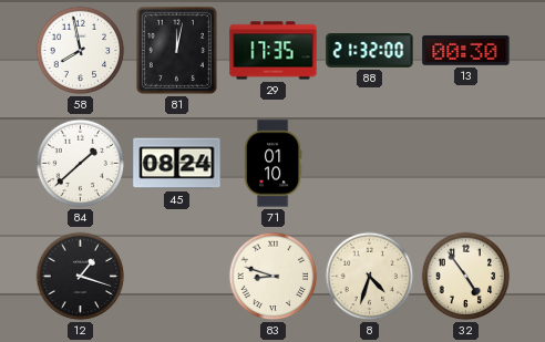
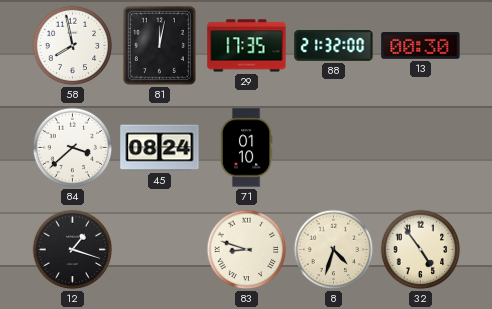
84: 1:38 -> 3:38
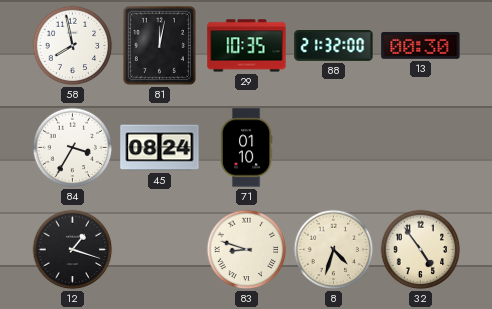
29: 17:35 -> 10:35
84: 3:38 -> 3:35
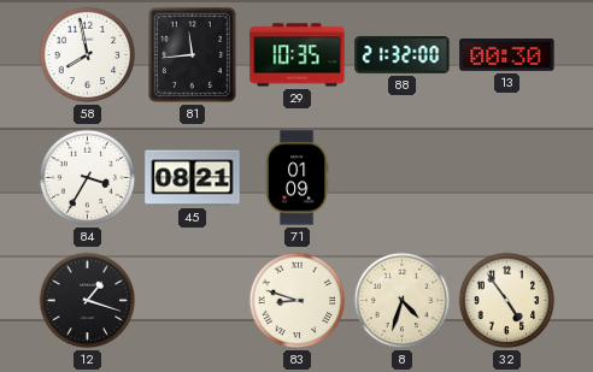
81: 12:02 -> 11:44
45: 08:24 -> 08:21
71: 01:10 -> 01:09
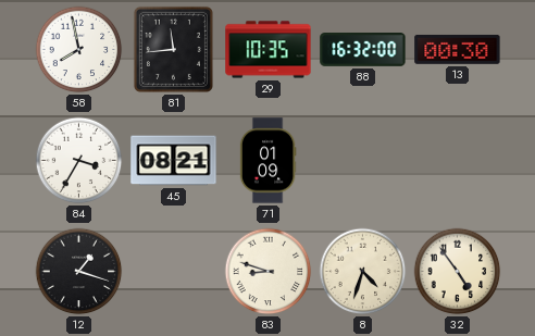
88: 21:32 -> 16:32
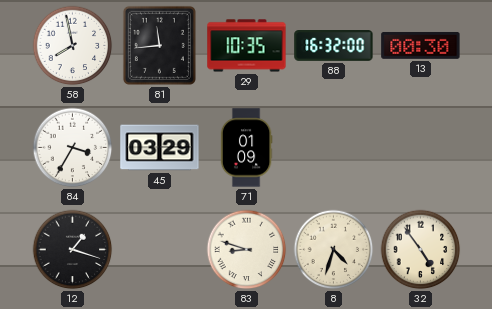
45: 08:21 -> 03:29
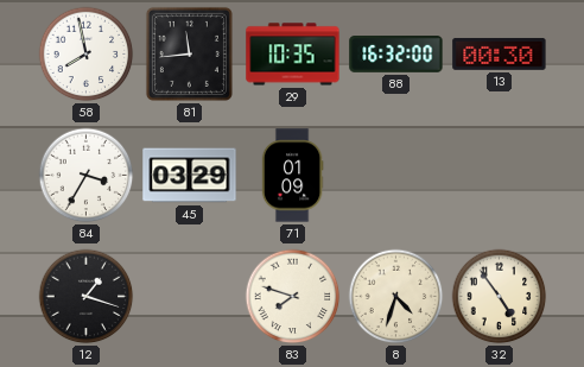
83: 8:48 -> 7:48
